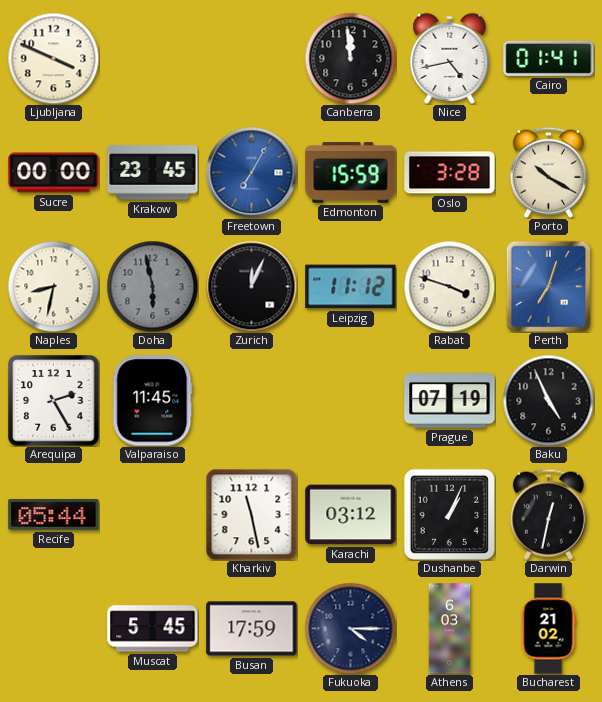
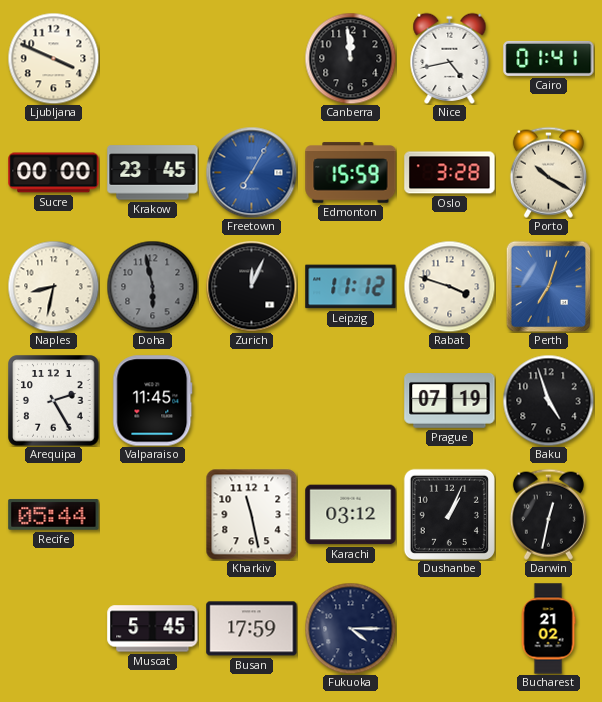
Baku: 4:56 -> 4:57
Athens: 6:03 -> none
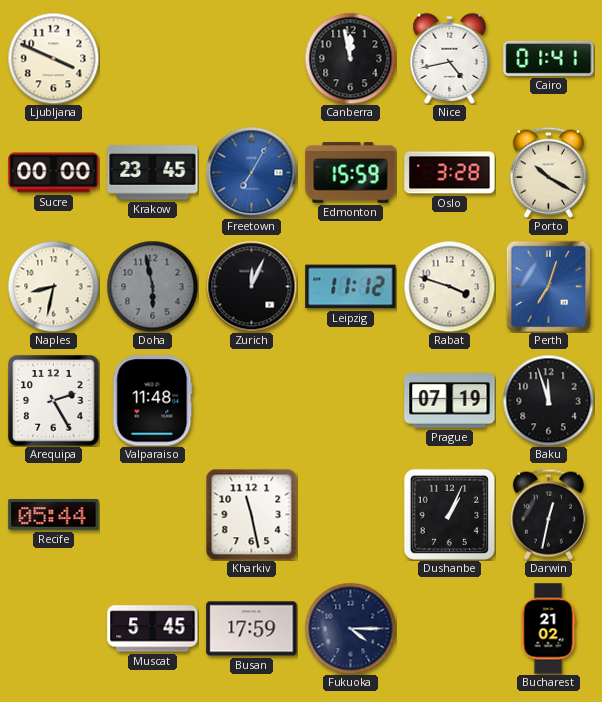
Canberra: 11:59 -> 11:58
Valparaiso: 11:45 -> 11:48
Baku: 4:57 -> 11:57
Karachi: 03:12 -> none
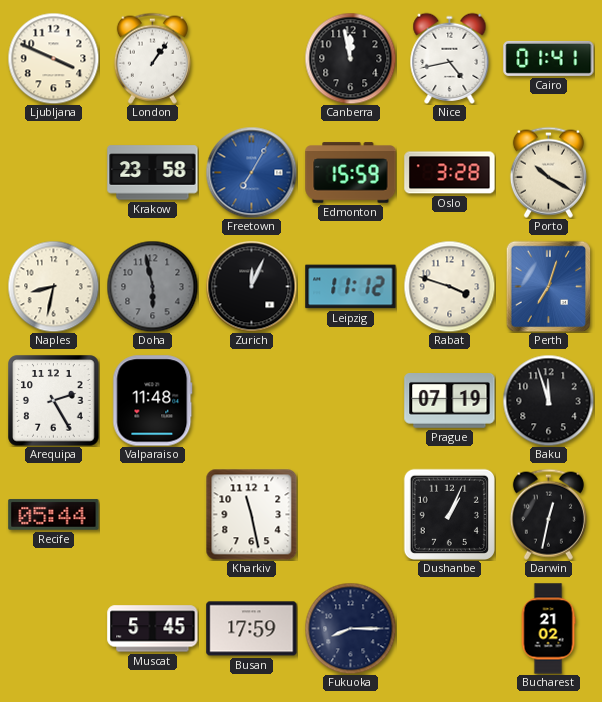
London: none -> 1:06
Sucre: 00:00 -> none
Krakow: 23:45 -> 23:58
Fukuoka: 4:15 -> 8:15
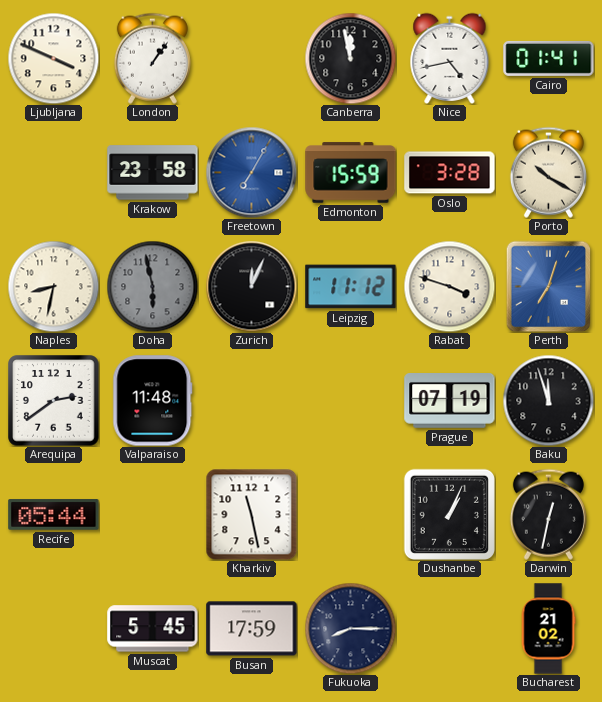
Arequipa: 2:25 -> 2:39
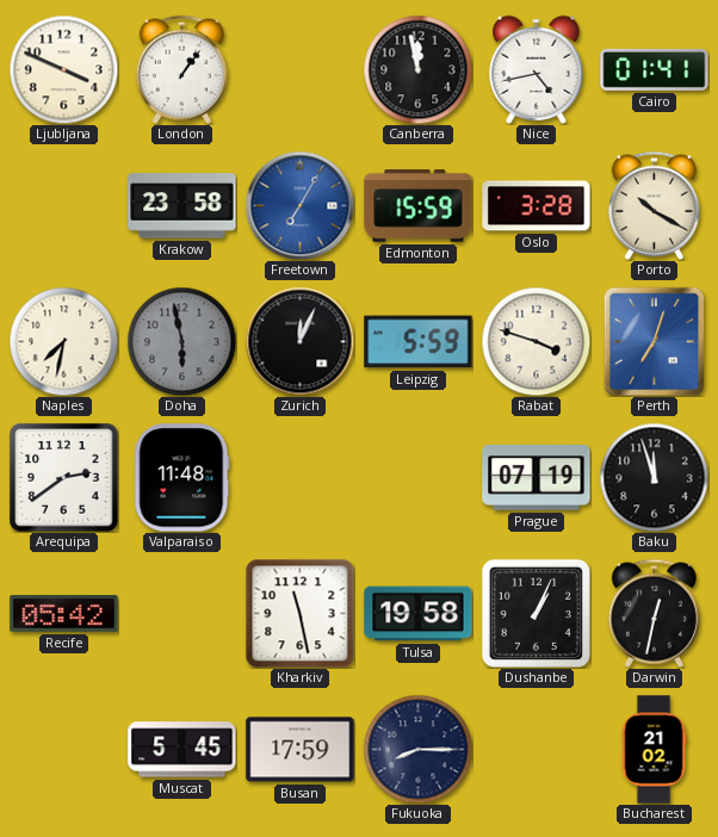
Naples: 8:32 -> 7:32
Leipzig: 11:12 -> 5:59
Recife: 05:44 -> 05:42
Tulsa: none -> 19:58
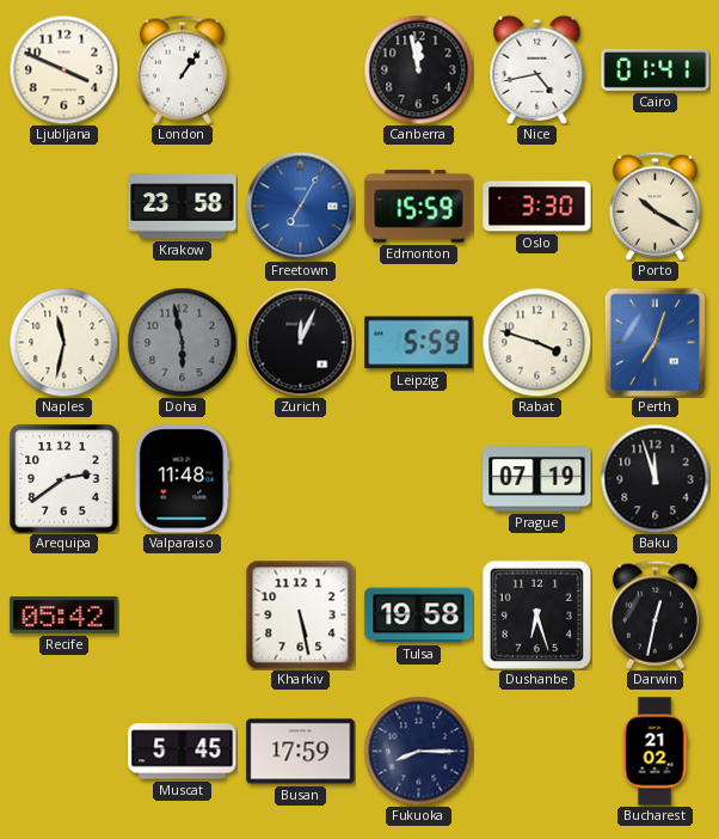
Oslo: 3:28 -> 3:30
Naples: 7:32 -> 11:32
Kharkiv: 11:28 -> 5:28
Dushanbe: 1:04 -> 6:27
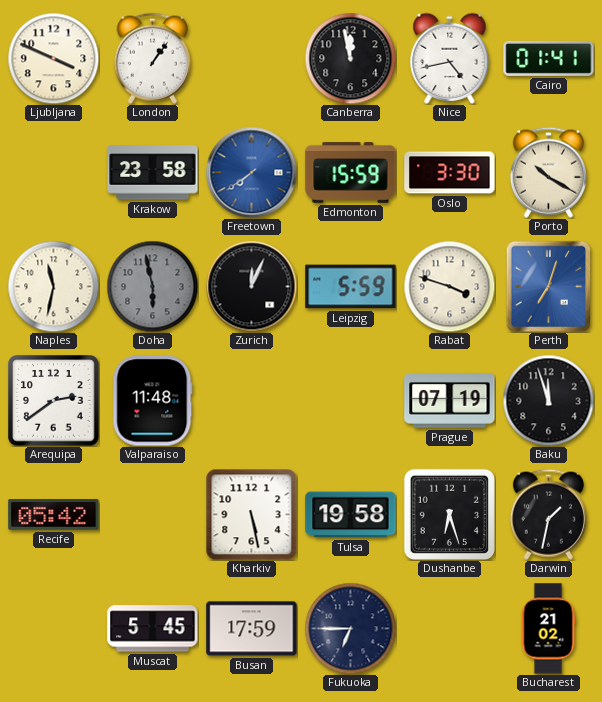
Freetown: 7:05 -> 7:39
Darwin: 12:32 -> 1:32
Fukuoka: 8:15 -> 6:45
